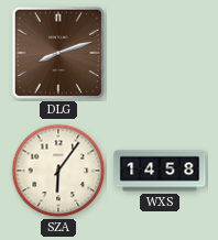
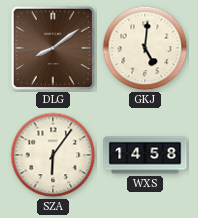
DLG: 8:12 -> 8:09
GKJ: none -> 5:01
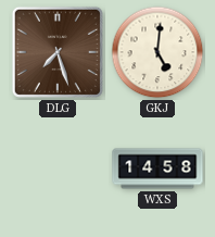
DLG: 8:09 -> 7:27
SZA: 6:06 -> none
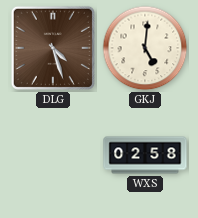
DLG: 7:27 -> 4:27
WXS: 14:58 -> 02:58
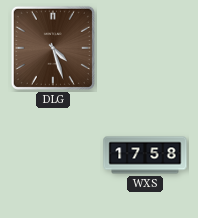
GKJ: 5:01 -> none
WXS: 02:58 -> 17:58
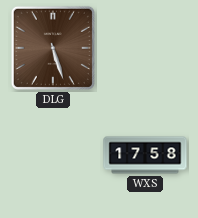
DLG: 4:27 -> 5:27
